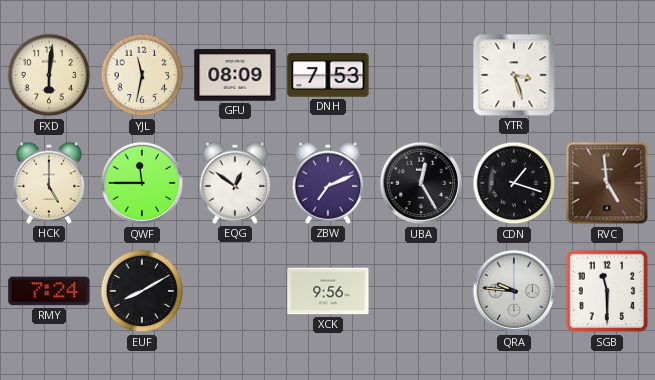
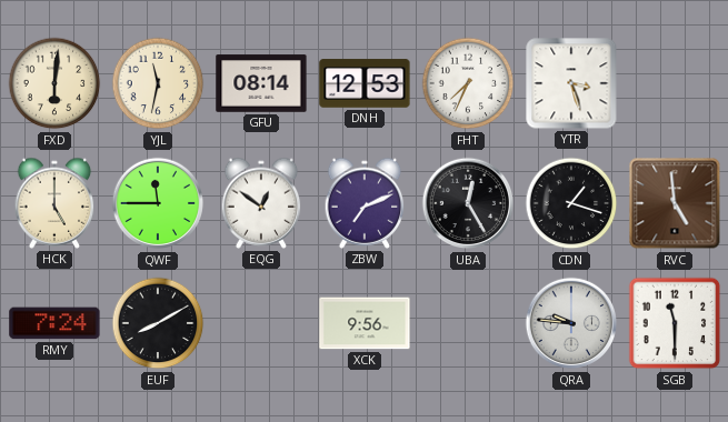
GFU: 08:09 -> 08:14
DNH: 7:53 -> 12:53
FHT: none -> 7:34
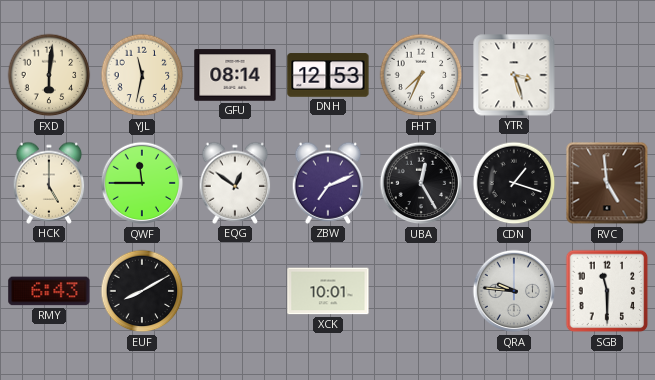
RMY: 7:24 -> 6:43
XCK: 9:56 -> 10:01
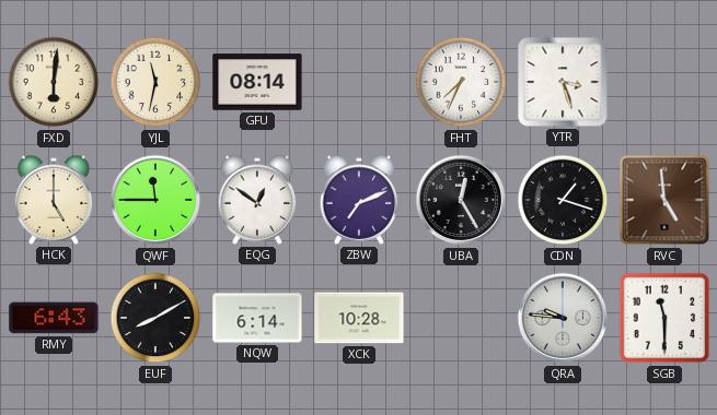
DNH: 12:53 -> none
NQW: none -> 6:14
XCK: 10:01 -> 10:28
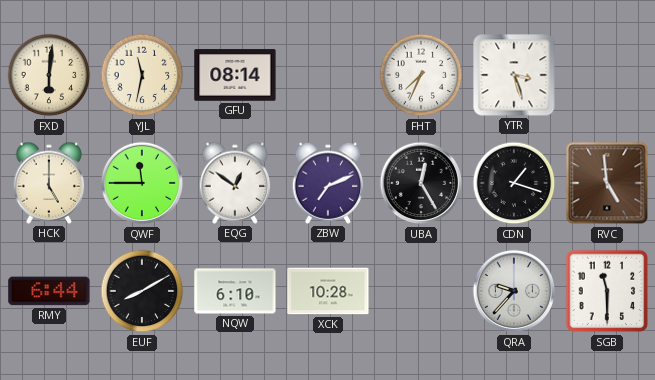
RMY: 6:43 -> 6:44
NQW: 6:14 -> 6:10
QRA: 9:46 -> 9:37
